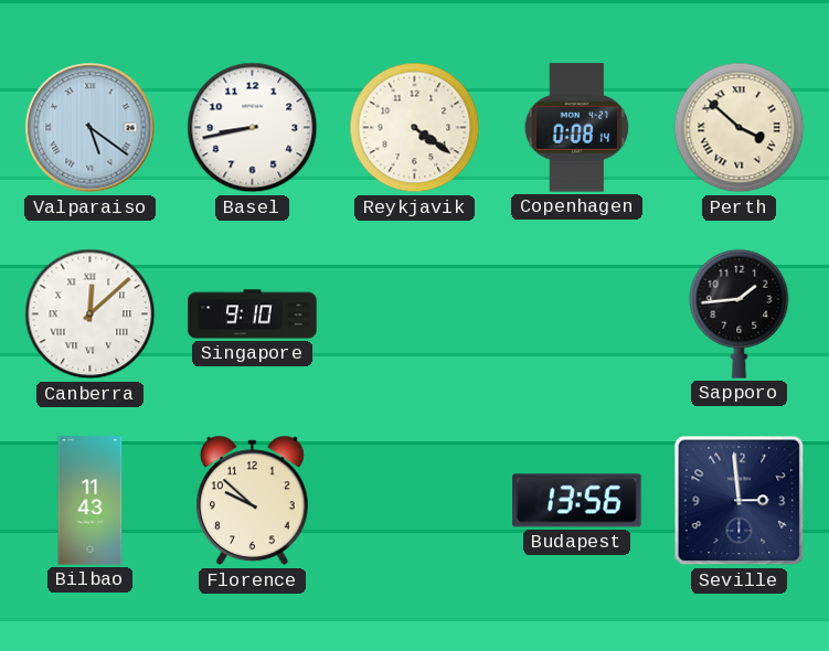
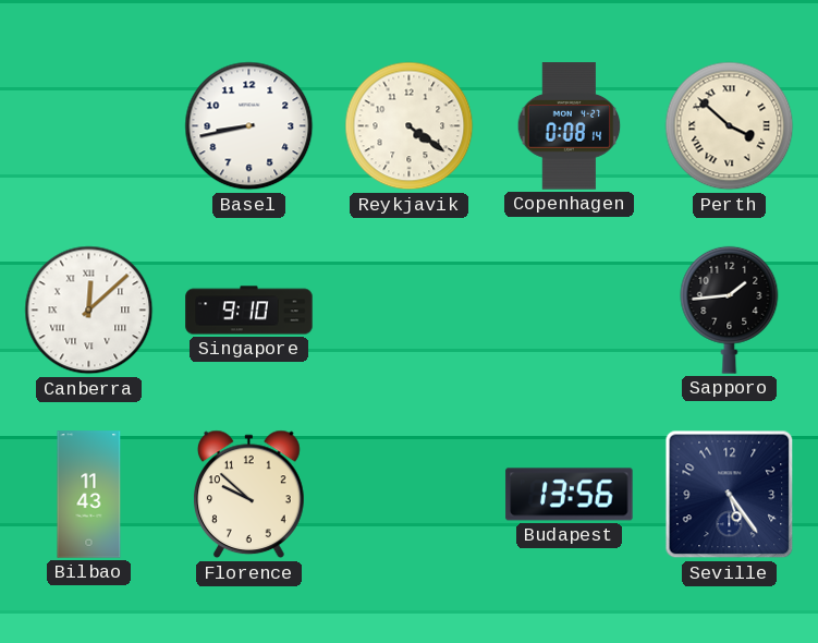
Valparaiso: 5:21 -> none
Seville: 2:59 -> 5:24
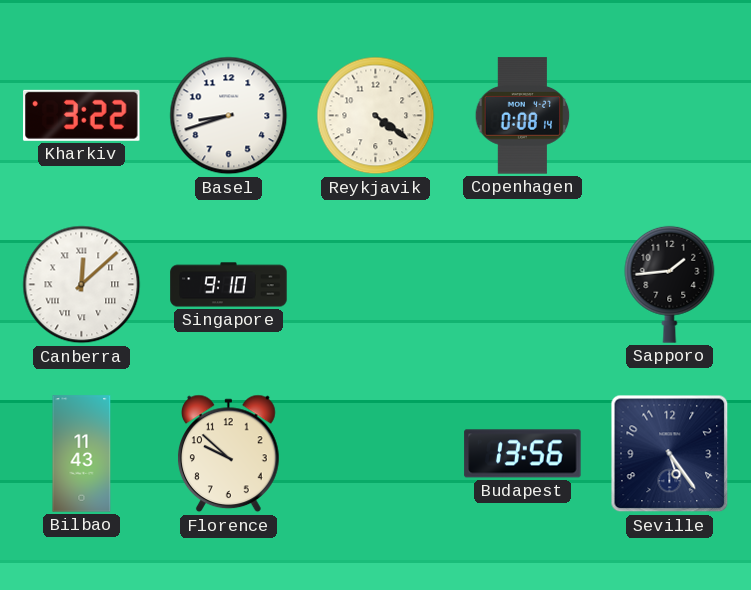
Kharkiv: none -> 3:22
Basel: 8:43 -> 8:42
Perth: 3:52 -> none
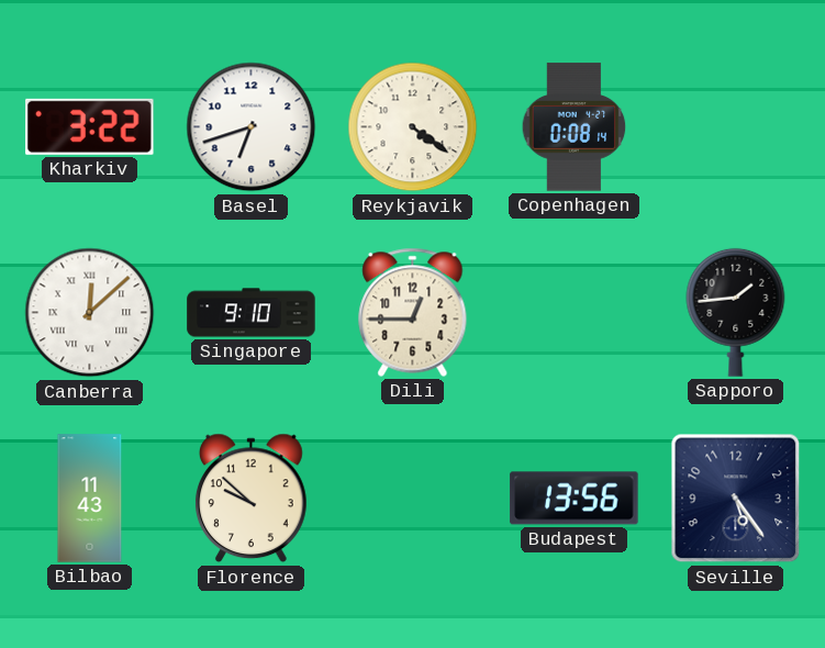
Basel: 8:42 -> 6:42
Dili: none -> 12:45
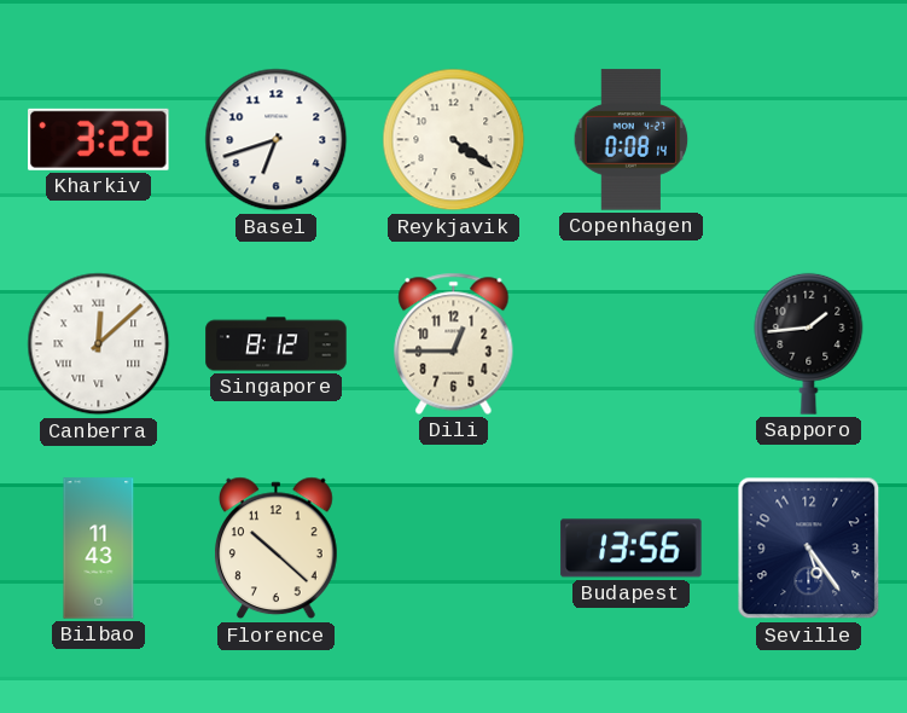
Singapore: 9:10 -> 8:12
Florence: 9:52 -> 10:22
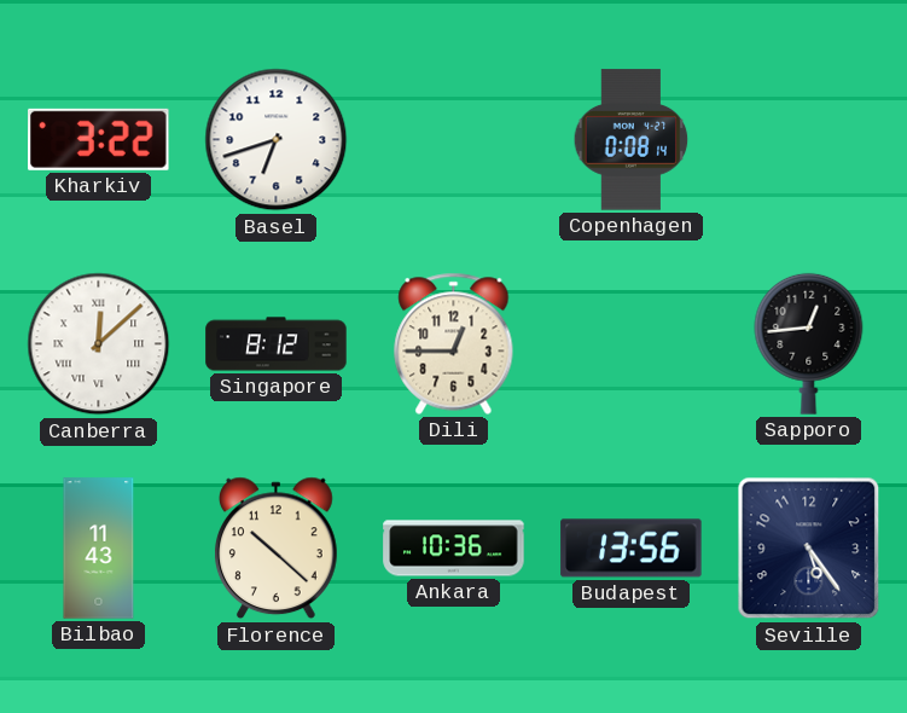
Reykjavik: 4:21 -> none
Sapporo: 1:44 -> 12:44
Ankara: none -> 10:36
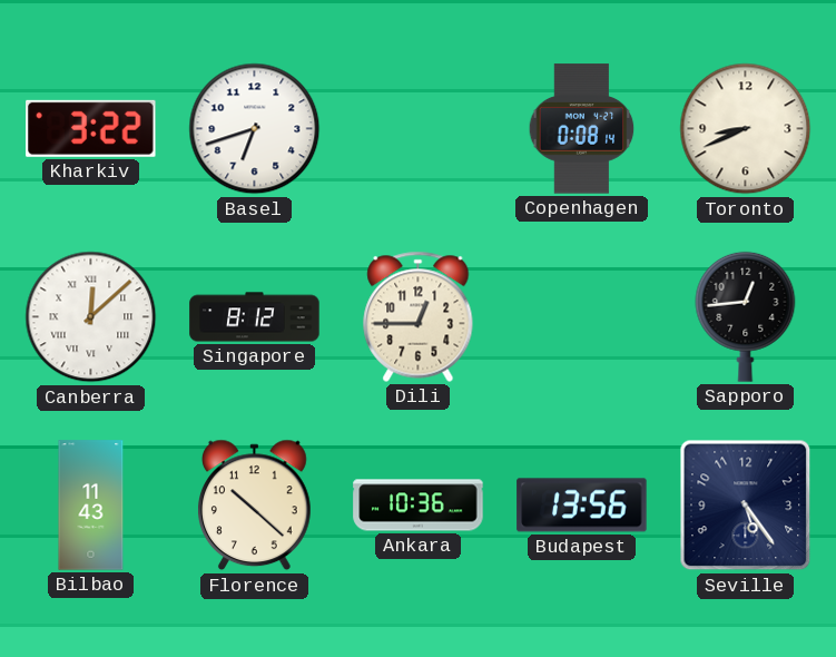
Toronto: none -> 8:41
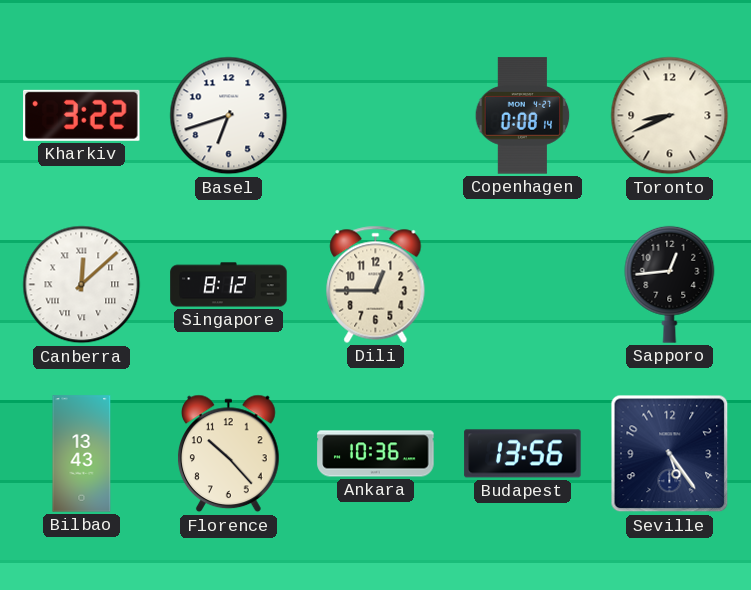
Bilbao: 11:43 -> 13:43
Florence: 10:22 -> 10:23
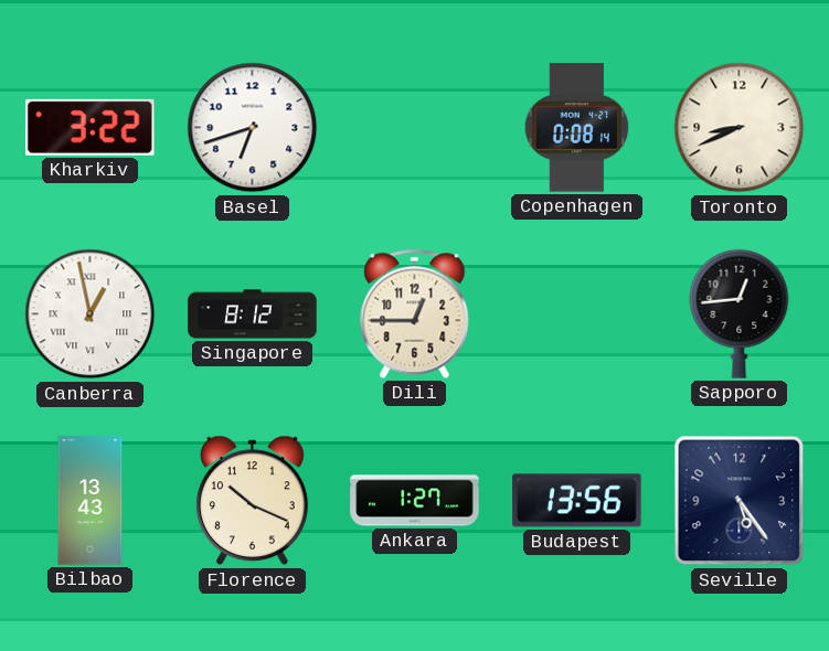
Canberra: 12:08 -> 12:58
Florence: 10:23 -> 10:19
Ankara: 10:36 -> 1:27
